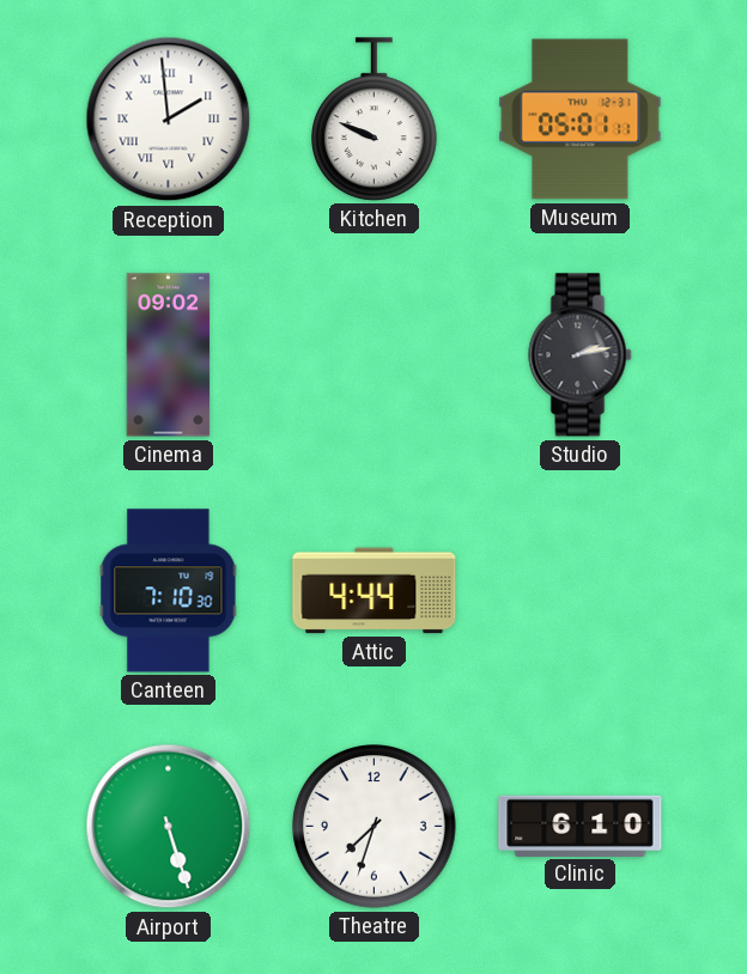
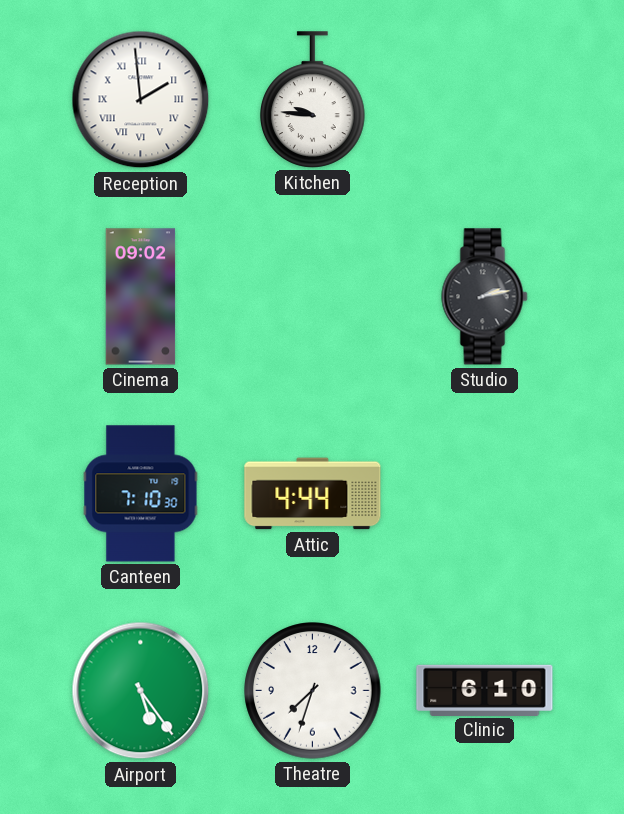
Kitchen: 9:49 -> 9:46
Museum: 05:01 -> none
Airport: 5:27 -> 5:24
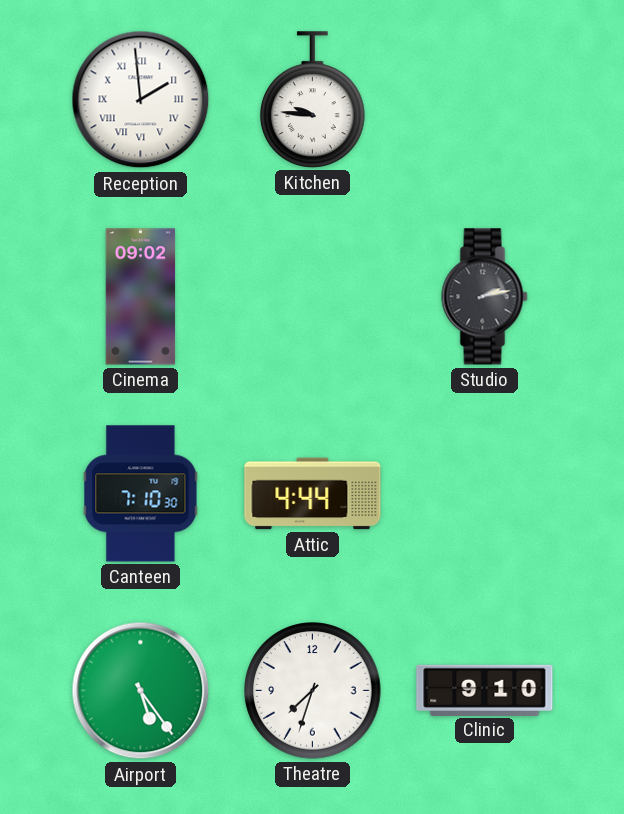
Clinic: 6:10 -> 9:10
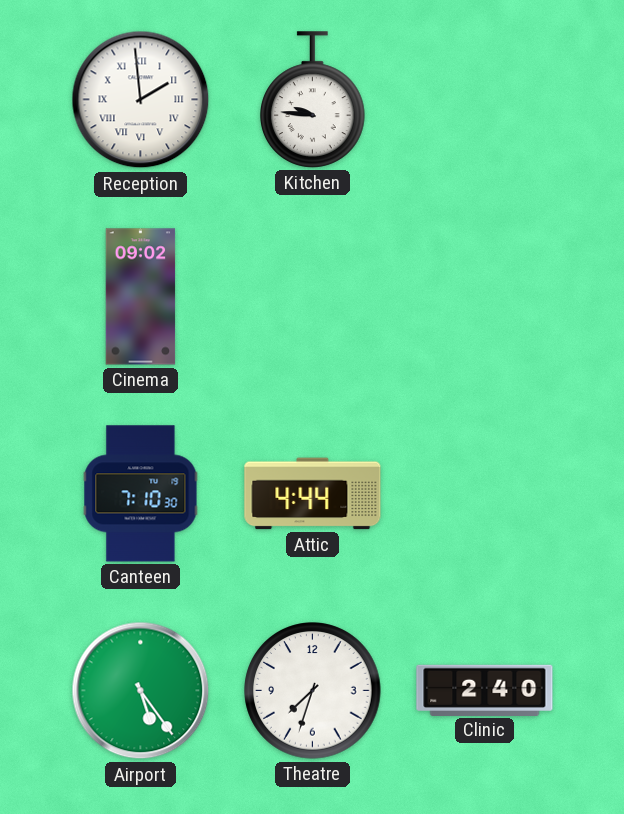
Studio: 2:13 -> none
Clinic: 9:10 -> 2:40
